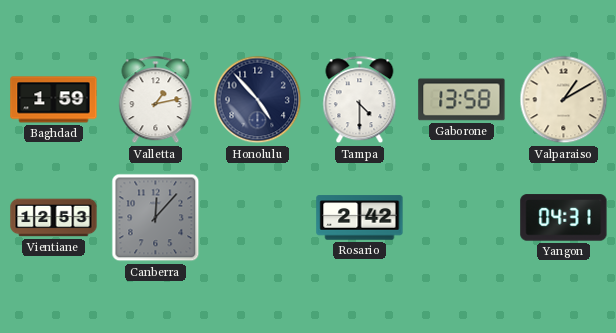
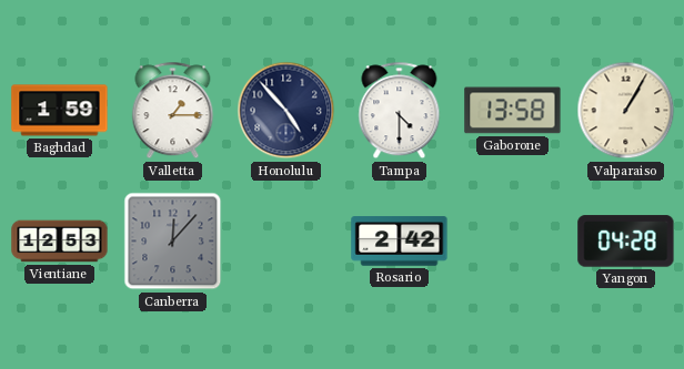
Valletta: 1:13 -> 1:15
Valparaiso: 1:10 -> 1:05
Yangon: 04:31 -> 04:28
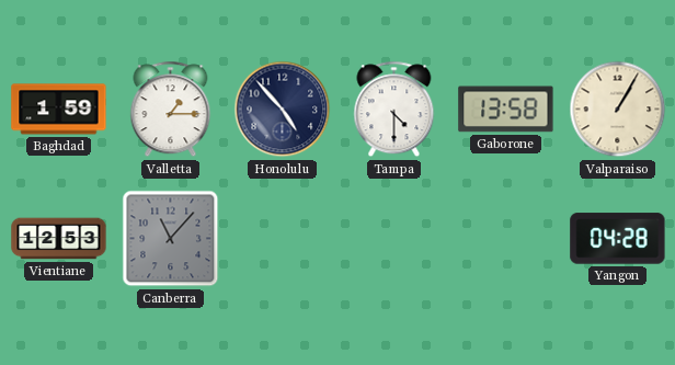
Canberra: 12:07 -> 11:07
Rosario: 2:42 -> none
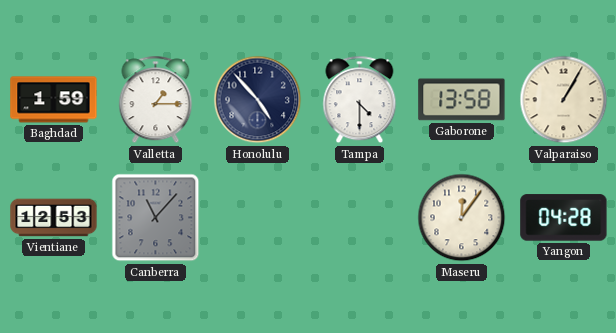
Maseru: none -> 12:06
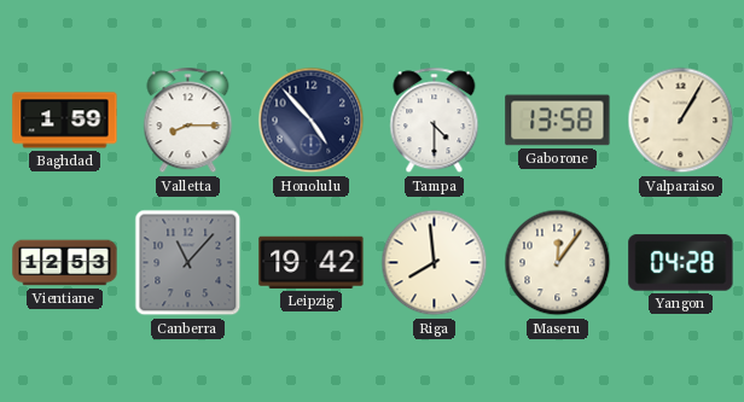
Valletta: 1:15 -> 8:15
Leipzig: none -> 19:42
Riga: none -> 7:59
